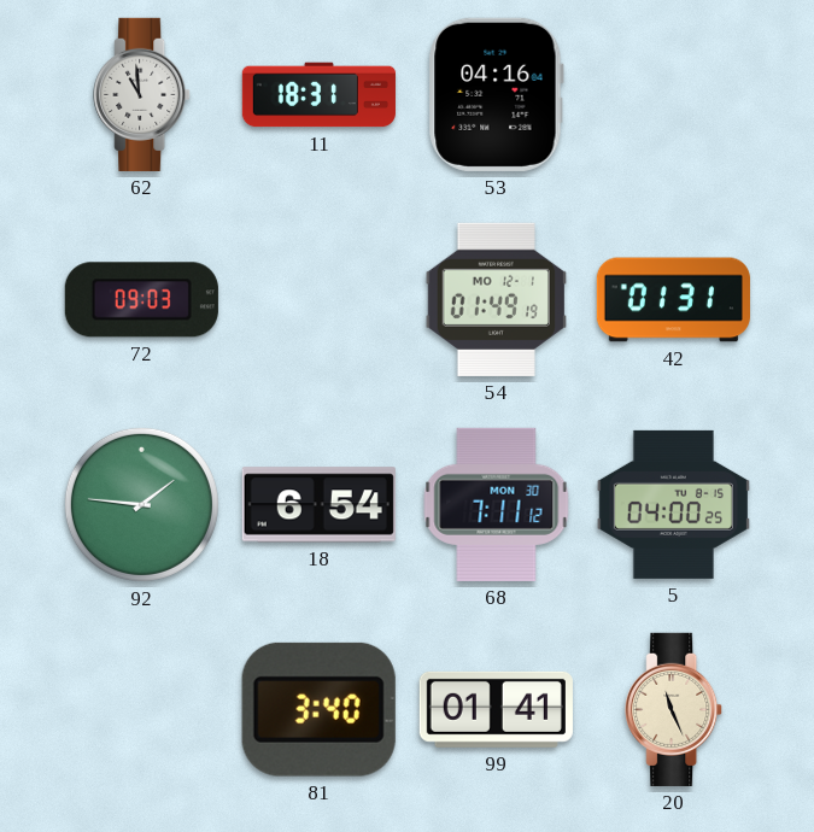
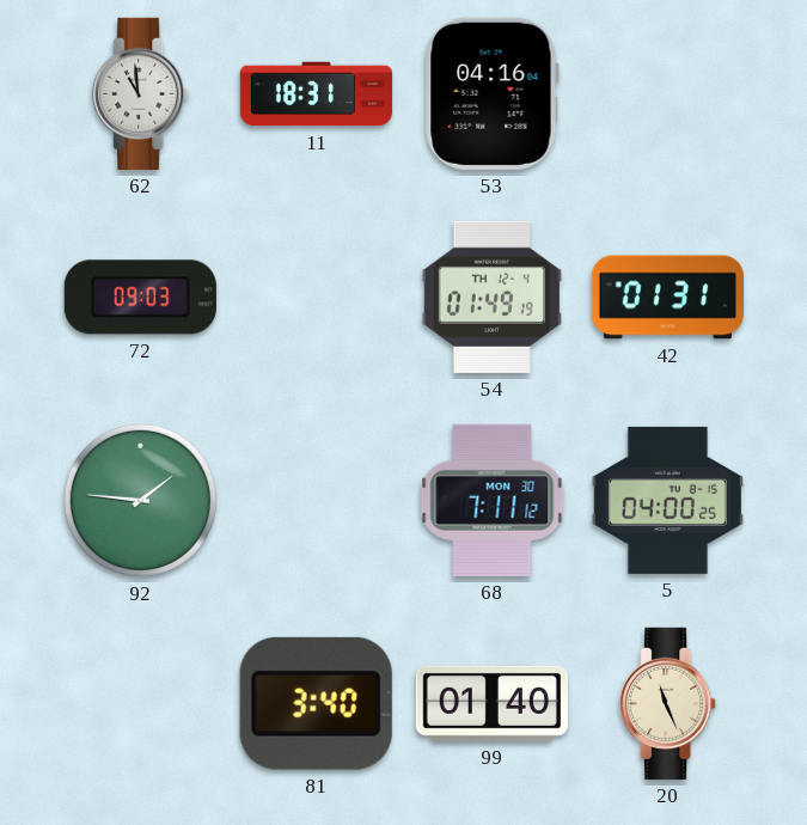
54 date: MO 12-1 -> TH 12-4
18: 6:54 -> none
99: 01:41 -> 01:40
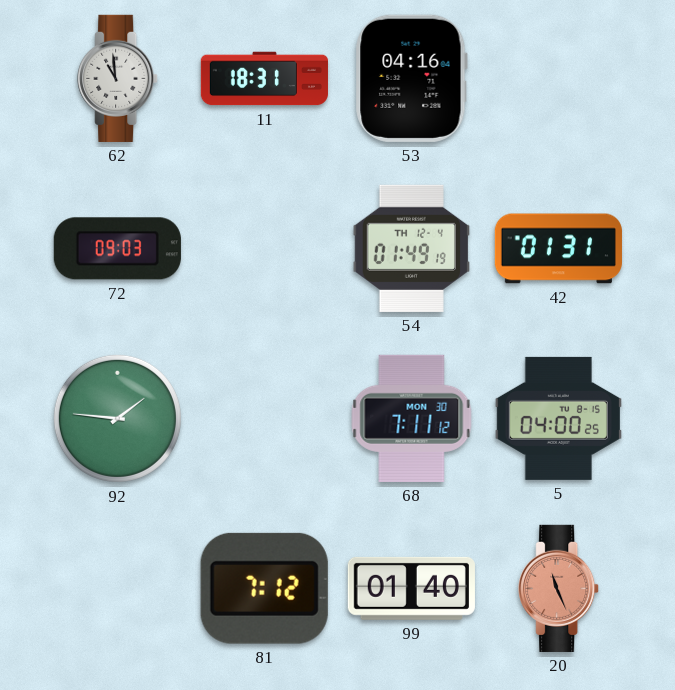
81: 3:40 -> 7:12
20 dial: cream -> salmon
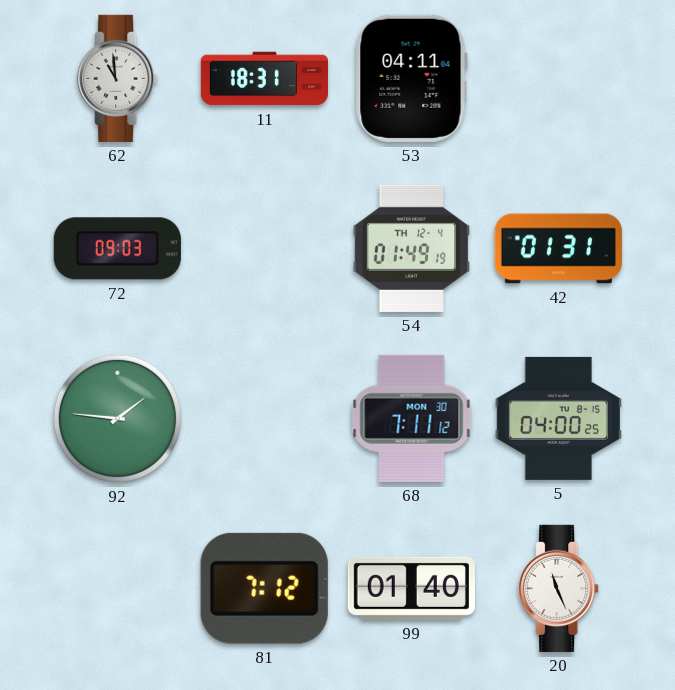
53: 04:16 -> 04:11
20 dial: salmon -> white
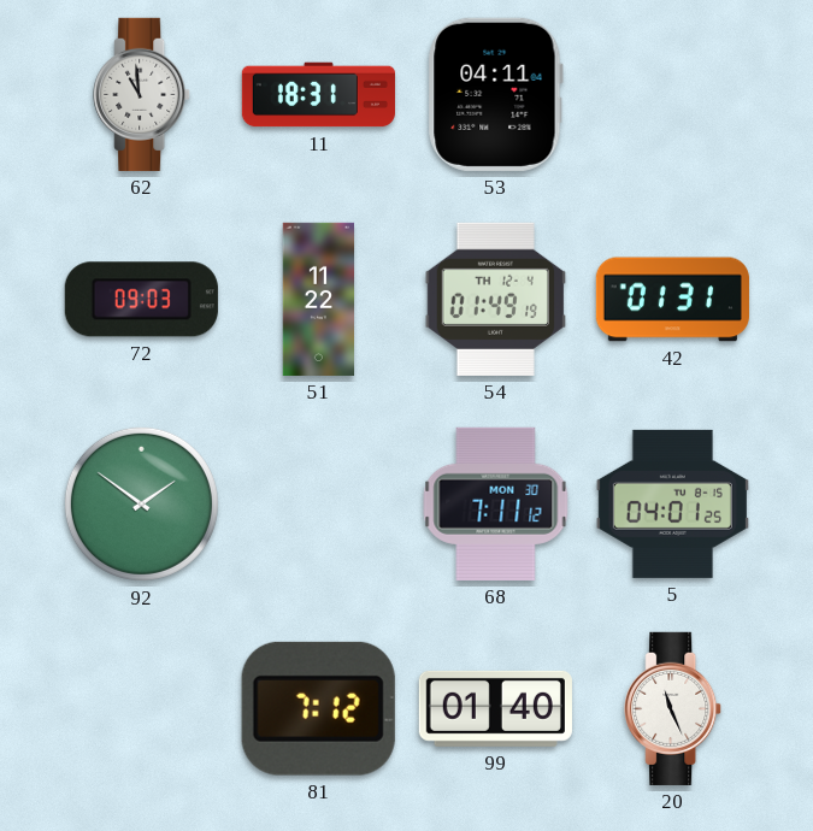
51: none -> 11:22
92: 1:46 -> 1:51
5: 04:00 -> 04:01
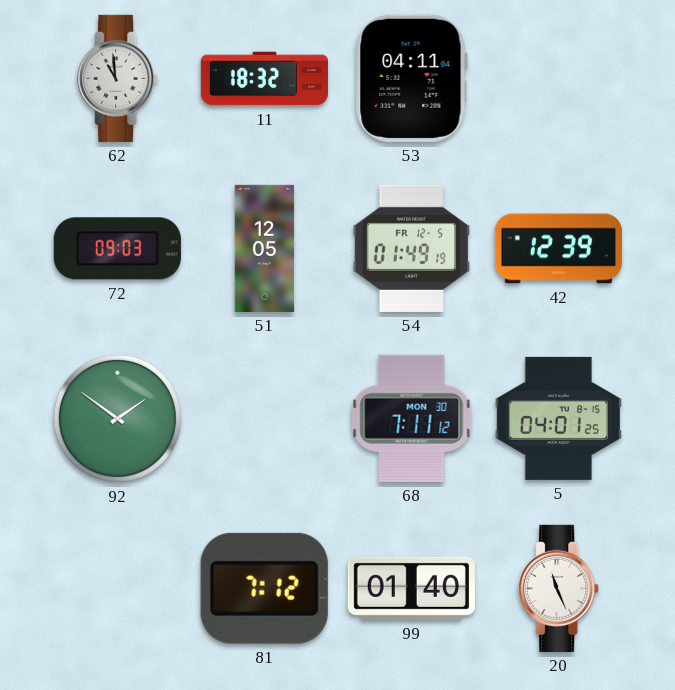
11: 18:31 -> 18:32
51: 11:22 -> 12:05
54 date: TH 12-4 -> FR 12-5
42: 01:31 -> 12:39
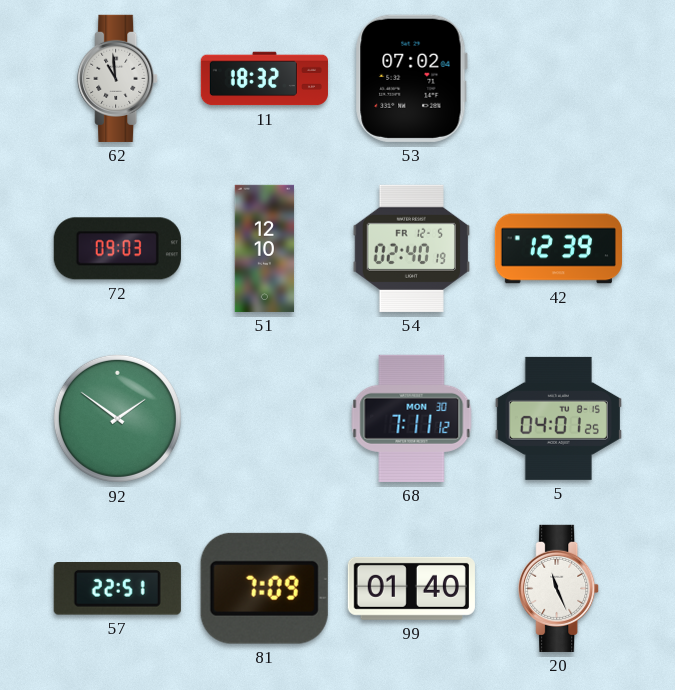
53: 04:11 -> 07:02
51: 12:05 -> 12:10
54: 01:49 -> 02:40
57: none -> 22:51
81: 7:12 -> 7:09
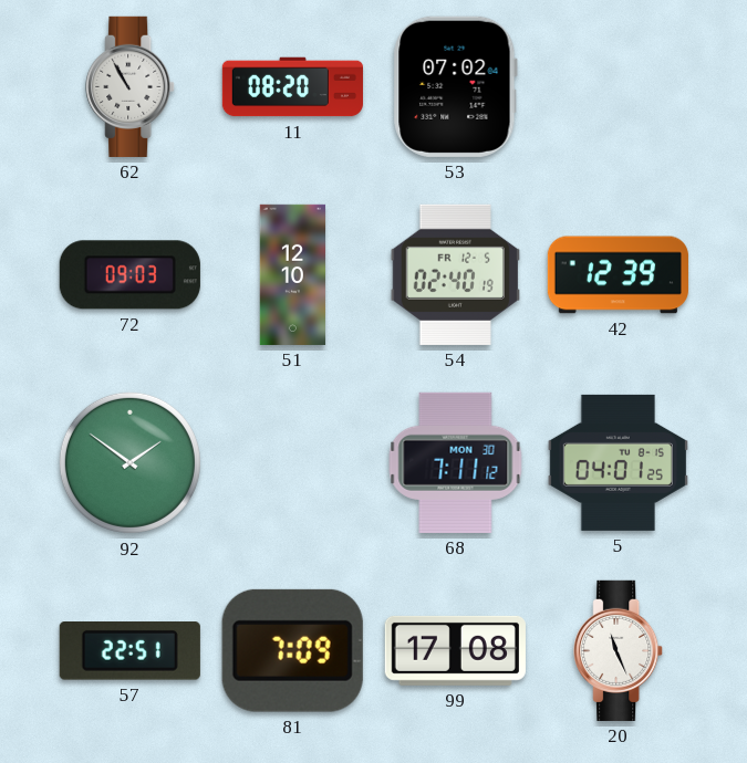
62: 10:59 -> 10:55
11: 18:32 -> 08:20
99: 01:40 -> 17:08
